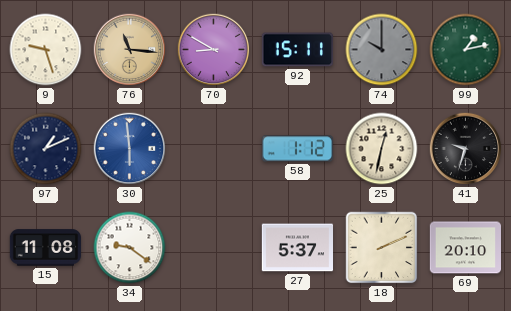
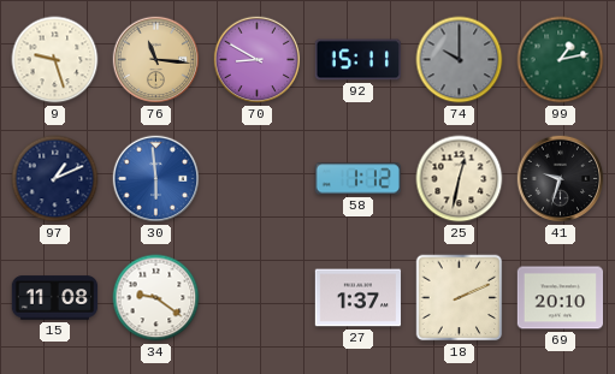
27: 5:37 -> 1:37
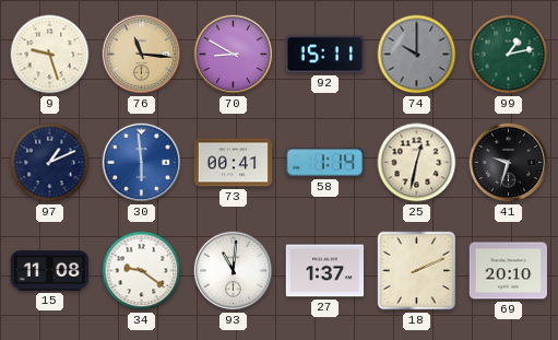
73: none -> 00:41
58: 1:12 -> 1:14
93: none -> 11:01
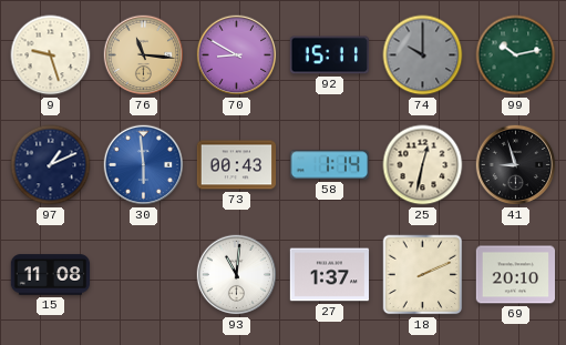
99: 1:13 -> 10:13
73: 00:41 -> 00:43
41: 9:33 -> 8:57
34: 9:21 -> none
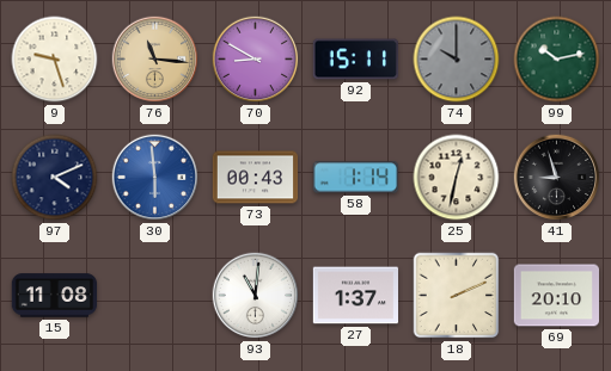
97: 1:11 -> 4:11
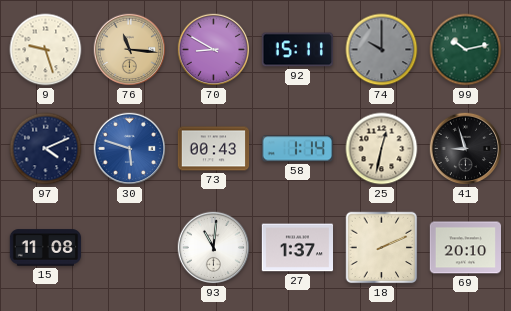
30: 5:59 -> 5:48
